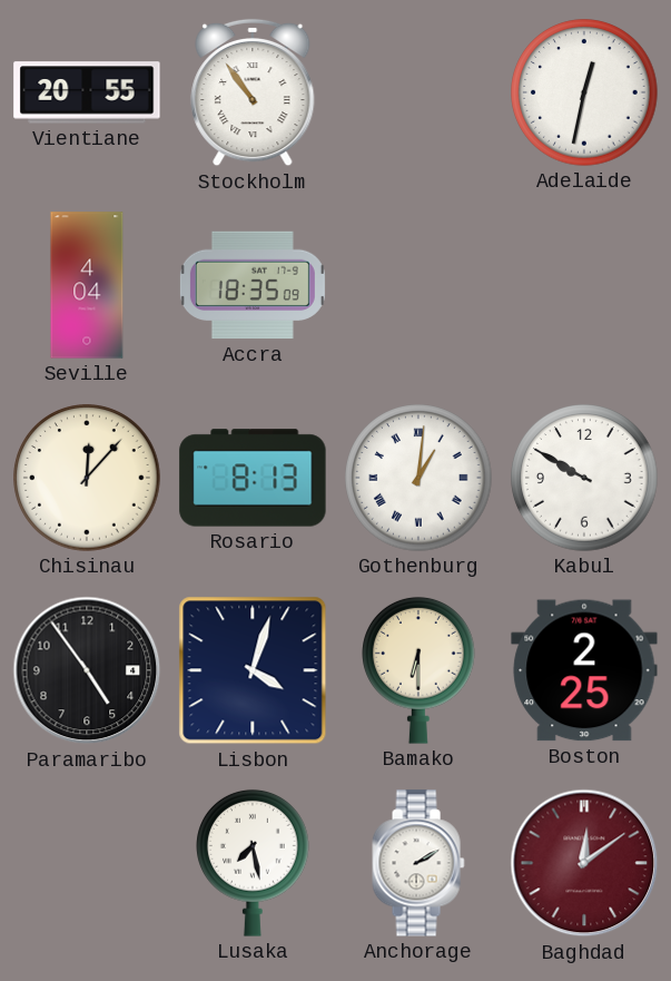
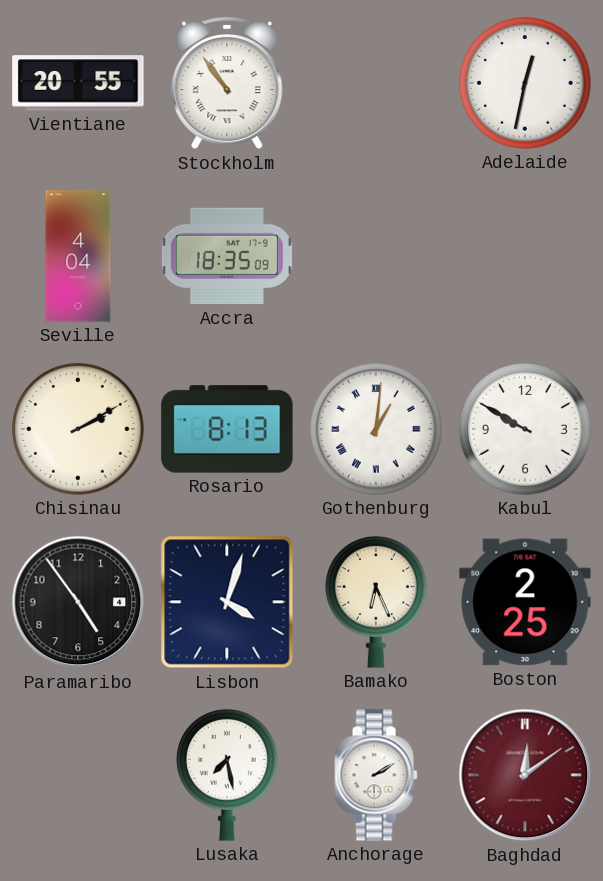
Chisinau: 12:07 -> 2:10
Bamako: 6:30 -> 6:26
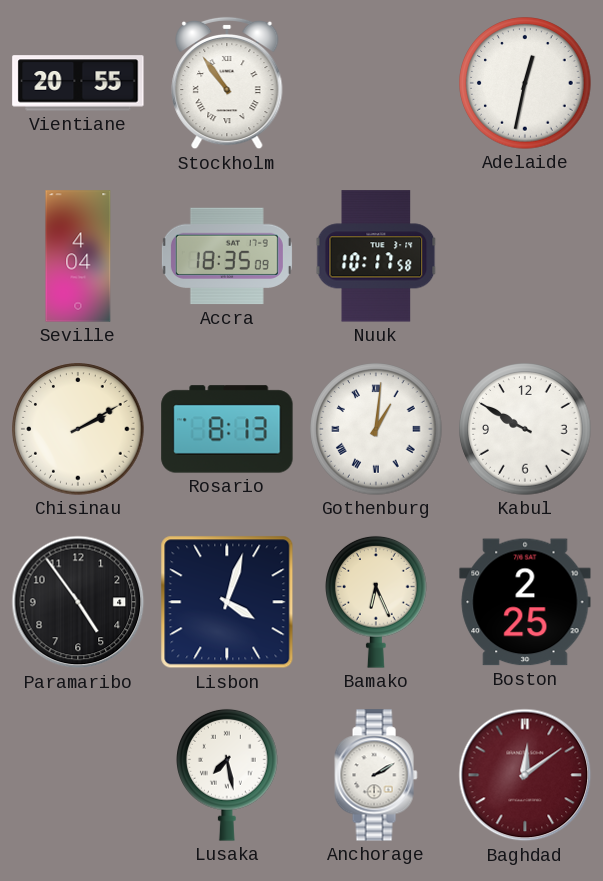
Nuuk: none -> 10:17
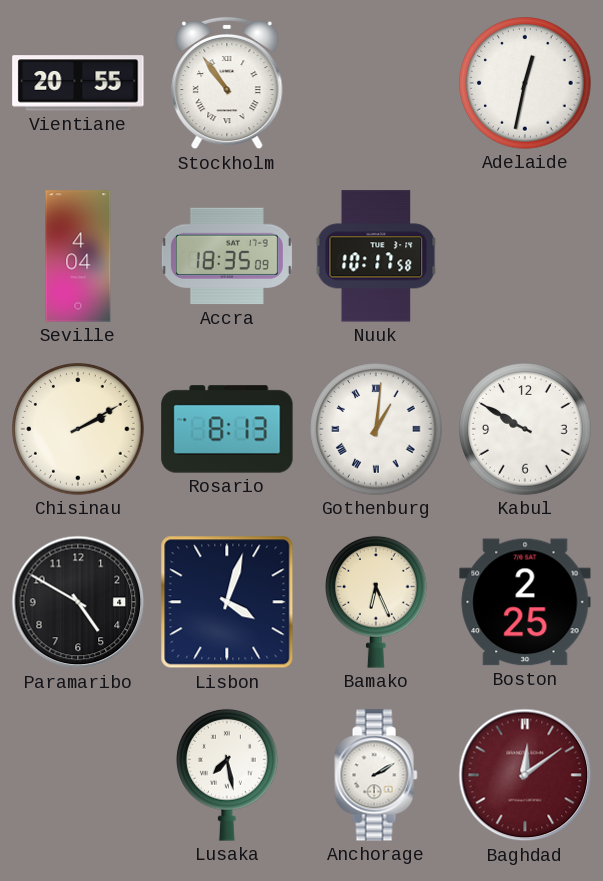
Paramaribo: 4:54 -> 4:50
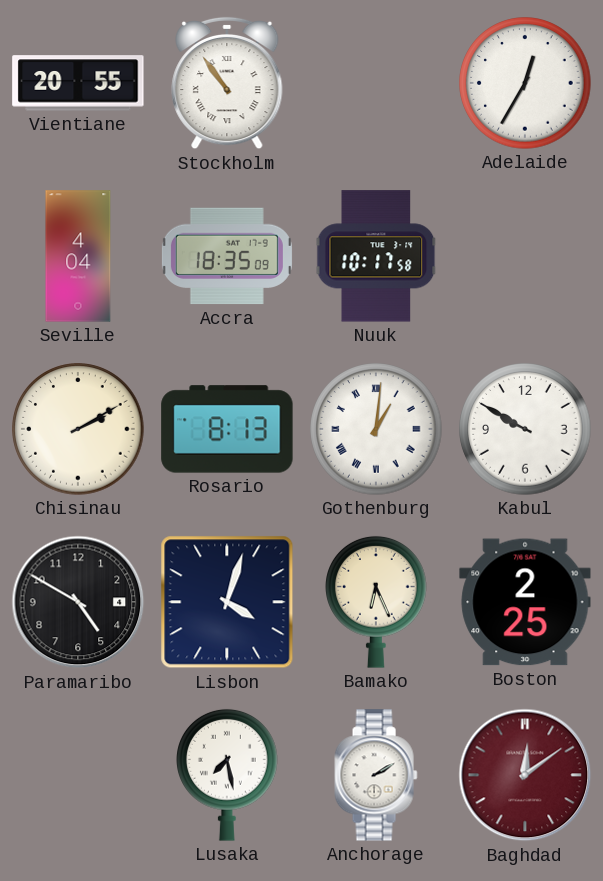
Adelaide: 12:32 -> 12:35
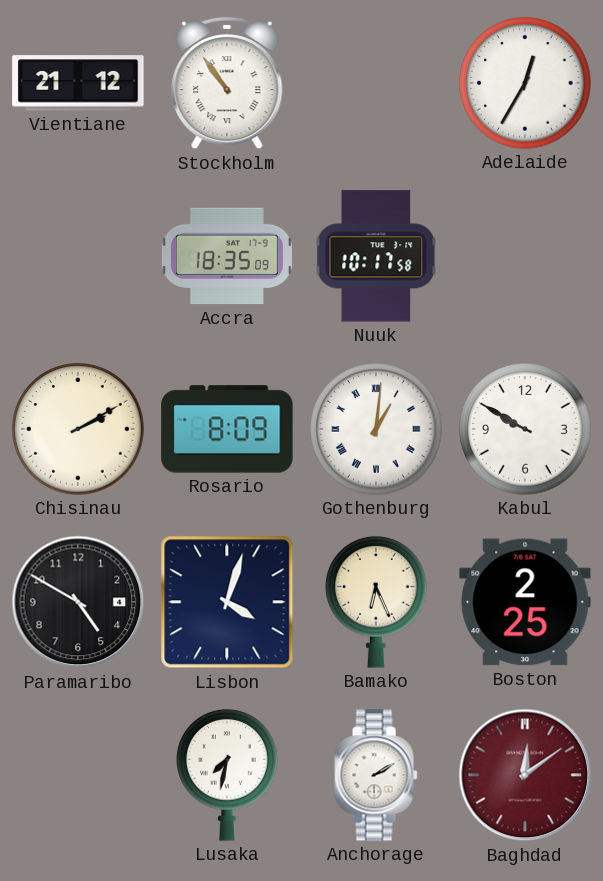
Vientiane: 20:55 -> 21:12
Seville: 4:04 -> none
Rosario: 8:13 -> 8:09
Lusaka: 7:28 -> 7:32
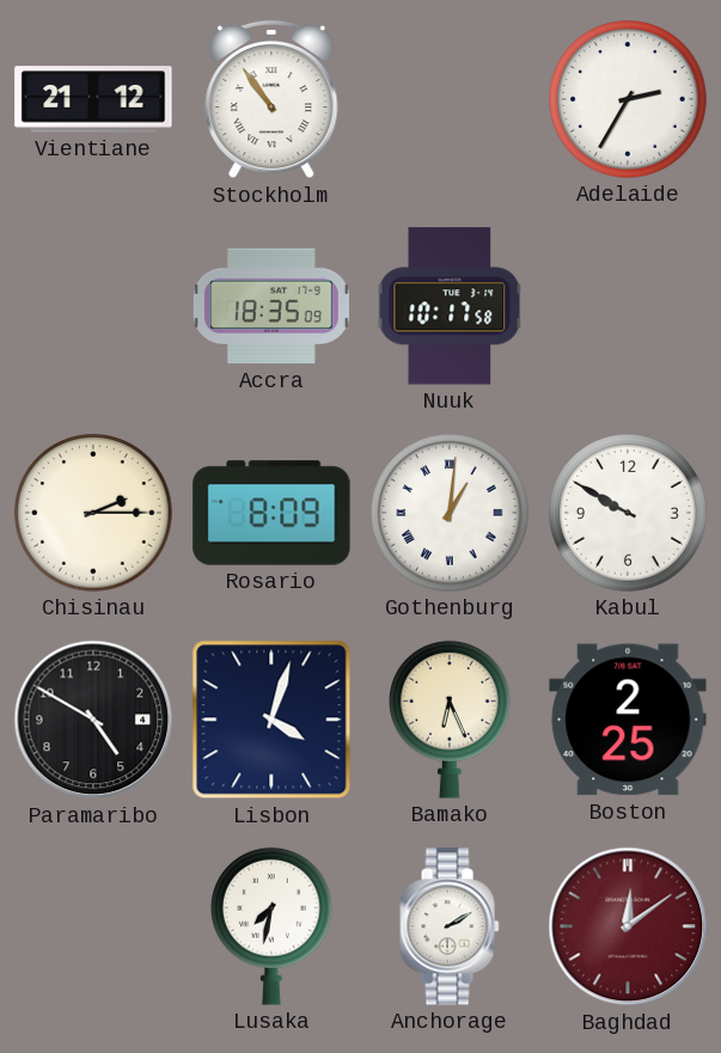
Adelaide: 12:35 -> 2:35
Chisinau: 2:10 -> 2:15
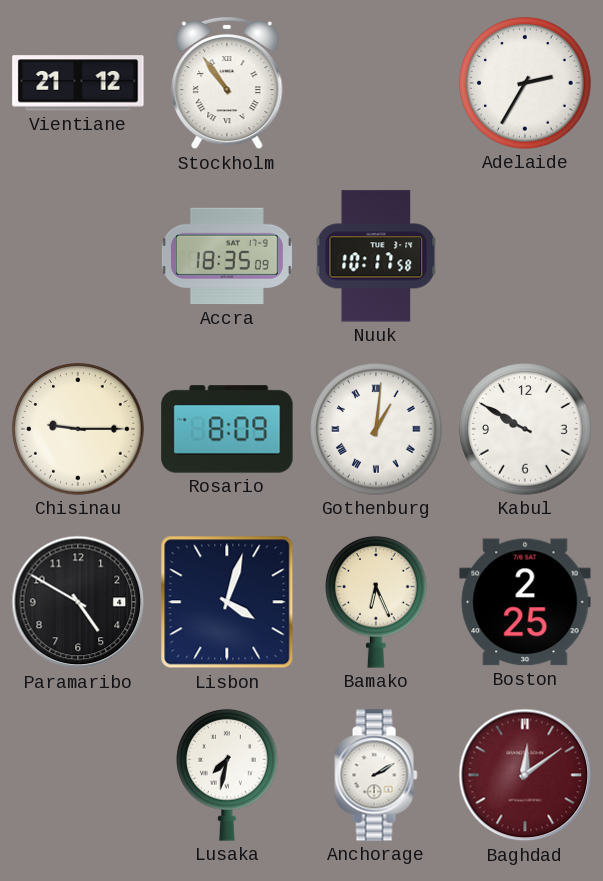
Chisinau: 2:15 -> 9:15
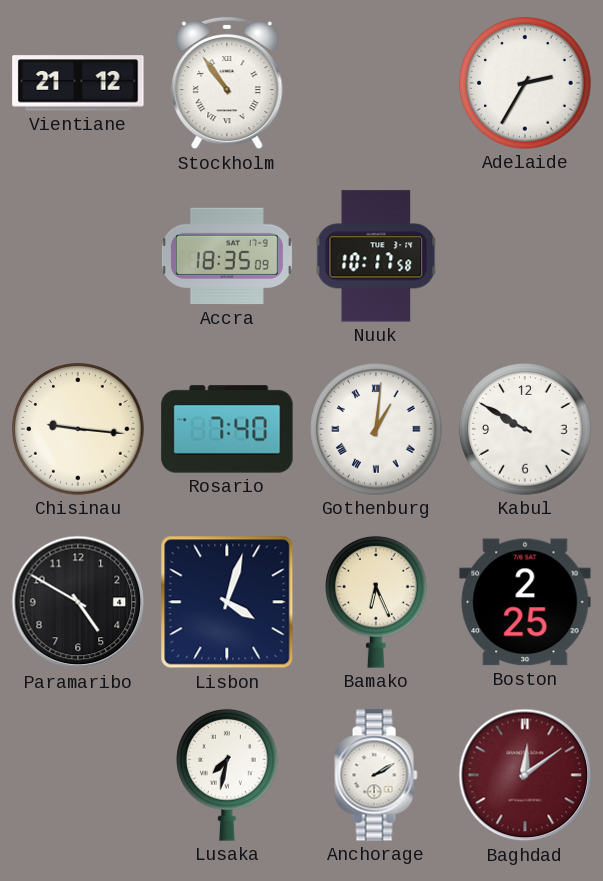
Chisinau: 9:15 -> 9:16
Rosario: 8:09 -> 7:40
